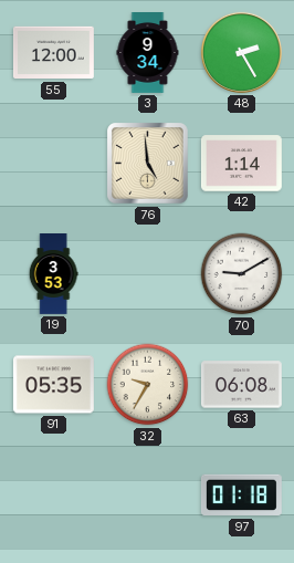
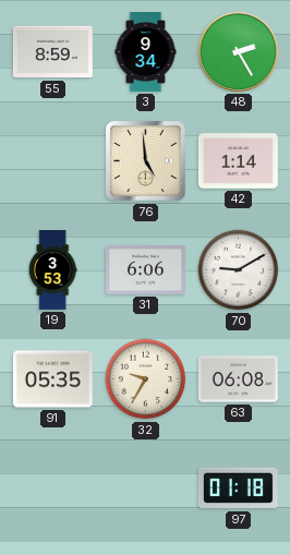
55: 12:00 -> 8:59
31: none -> 6:06
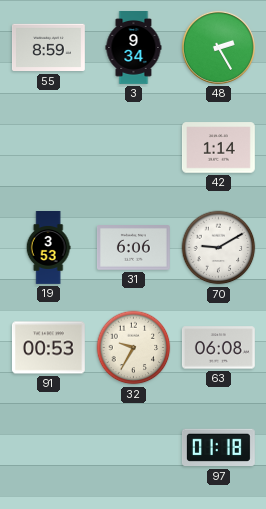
76: 4:59 -> none
91: 05:35 -> 00:53
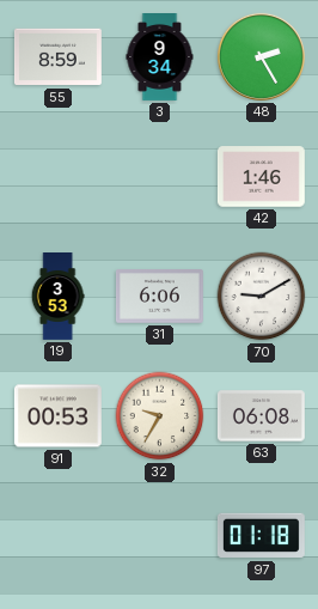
42: 1:14 -> 1:46
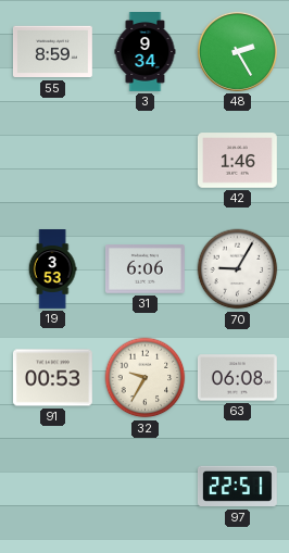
70: 9:10 -> 9:05
97: 01:18 -> 22:51
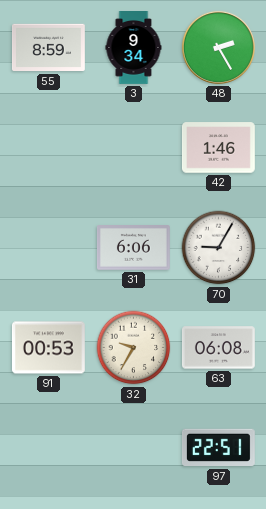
19: 3:53 -> none
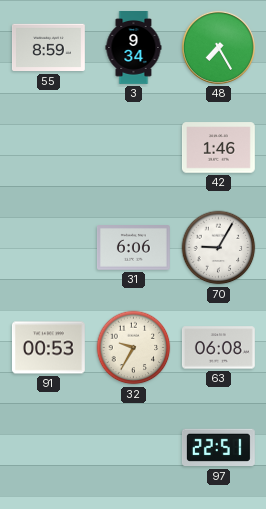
48: 2:25 -> 7:25
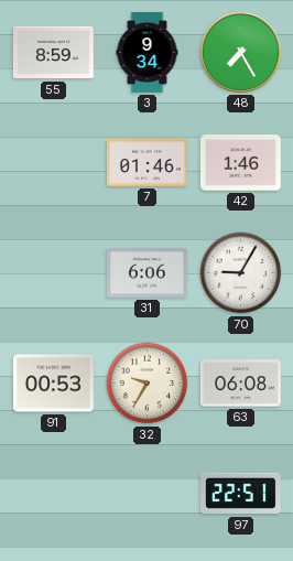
7: none -> 01:46
